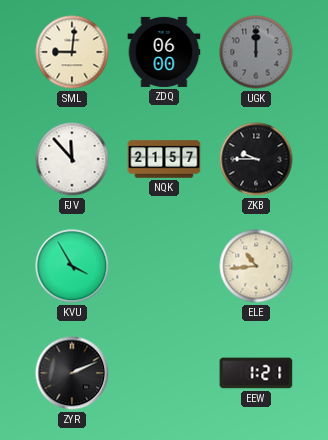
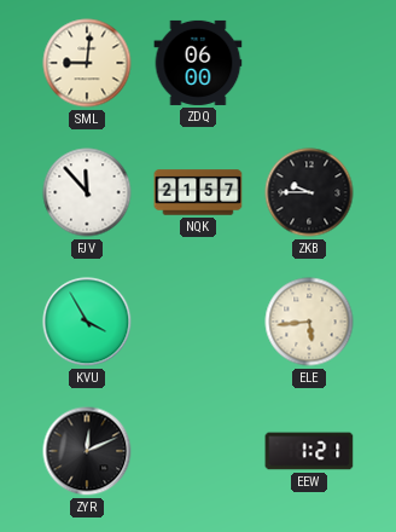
UGK: 12:00 -> none
ELE: 10:44 -> 5:44
ZYR: 2:11 -> 12:11
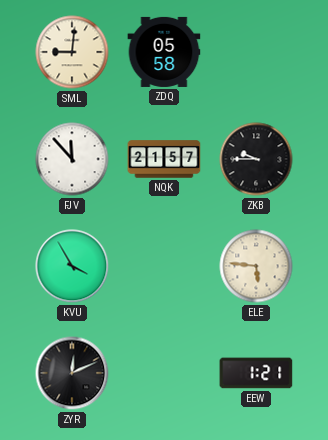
ZDQ: 06:00 -> 05:58
ELE: 5:44 -> 5:46
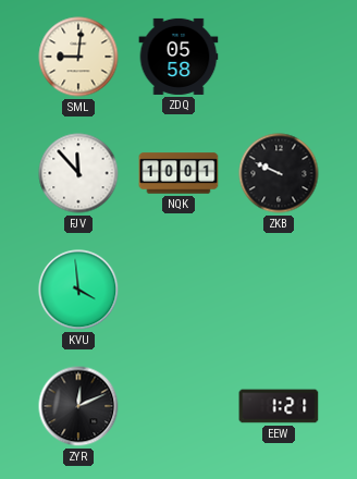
NQK: 21:57 -> 10:01
ZKB: 9:45 -> 9:49
KVU: 3:55 -> 3:59
ELE: 5:46 -> none
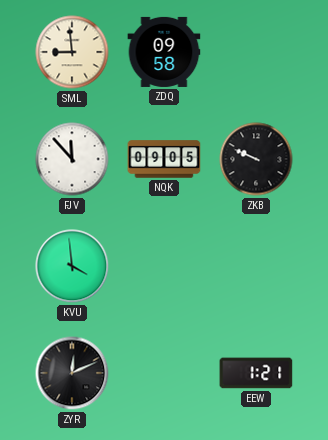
SML: 9:01 -> 8:59
ZDQ: 05:58 -> 09:58
NQK: 10:01 -> 09:05
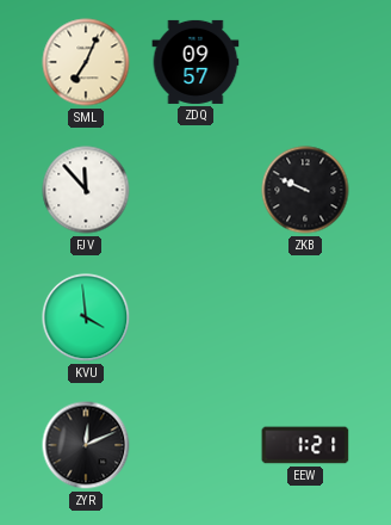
SML: 8:59 -> 7:04
ZDQ: 09:58 -> 09:57
NQK: 09:05 -> none
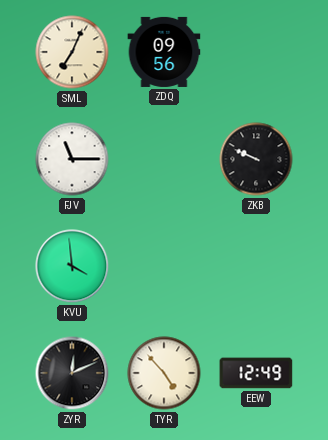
ZDQ: 09:57 -> 09:56
FJV: 11:53 -> 11:15
TYR: none -> 4:53
EEW: 1:21 -> 12:49
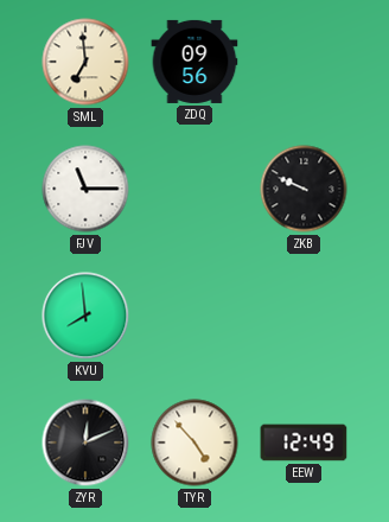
SML: 7:04 -> 6:59
KVU: 3:59 -> 7:59
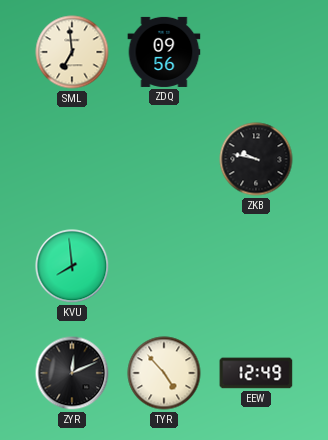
FJV: 11:15 -> none
ZKB: 9:49 -> 9:47
